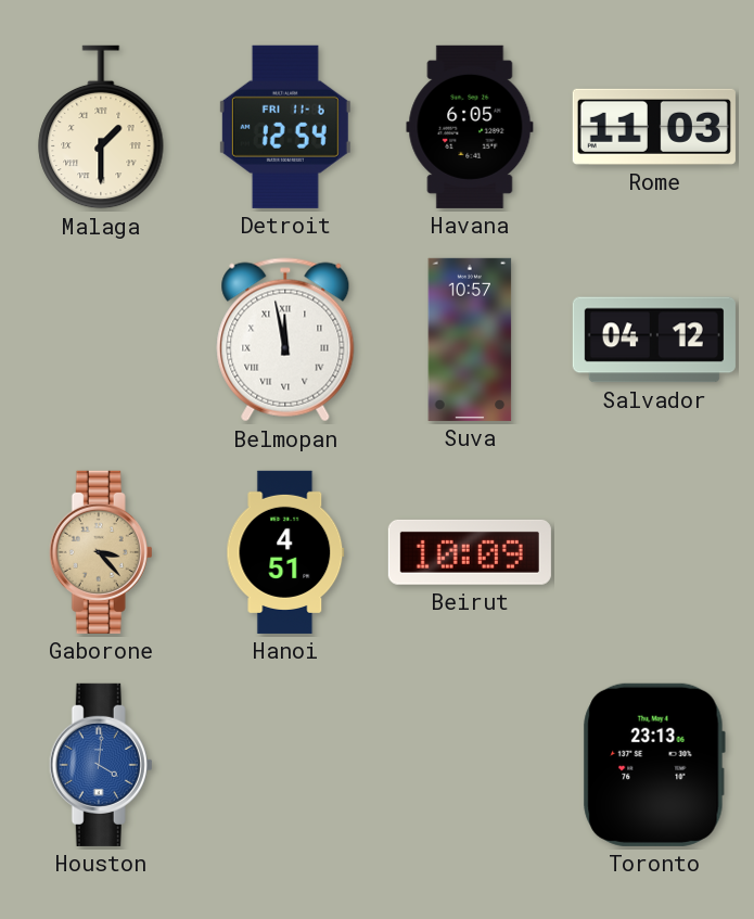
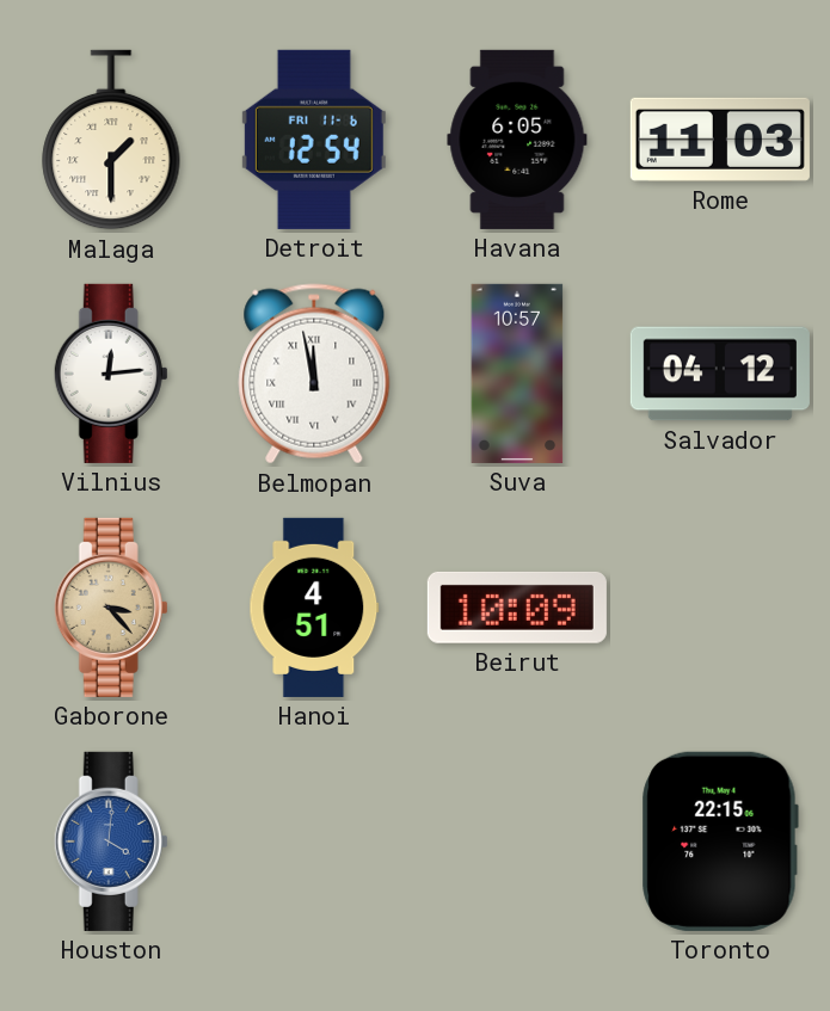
Vilnius: none -> 12:14
Toronto: 23:13 -> 22:15
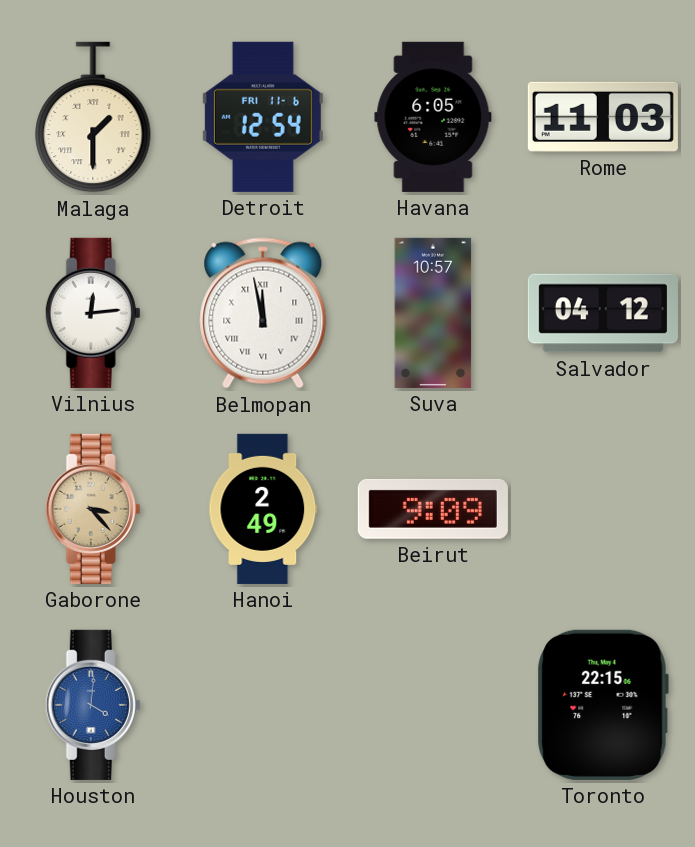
Hanoi: 4:51 -> 2:49
Beirut: 10:09 -> 9:09
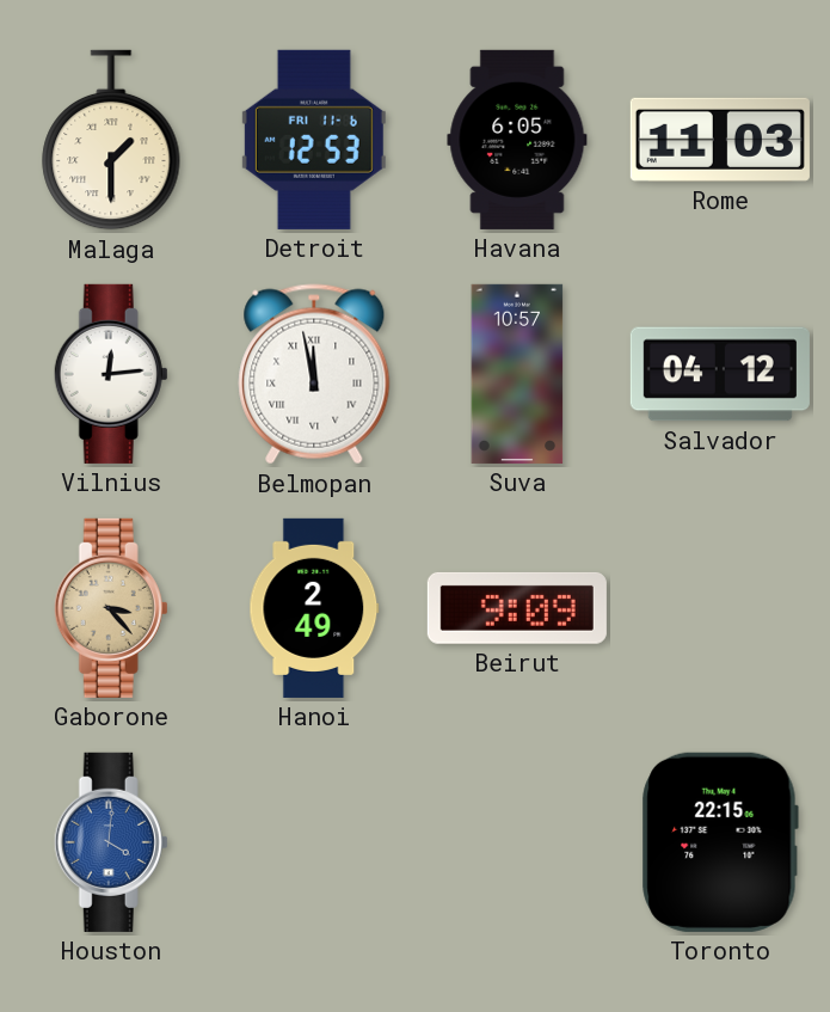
Detroit: 12:54 -> 12:53
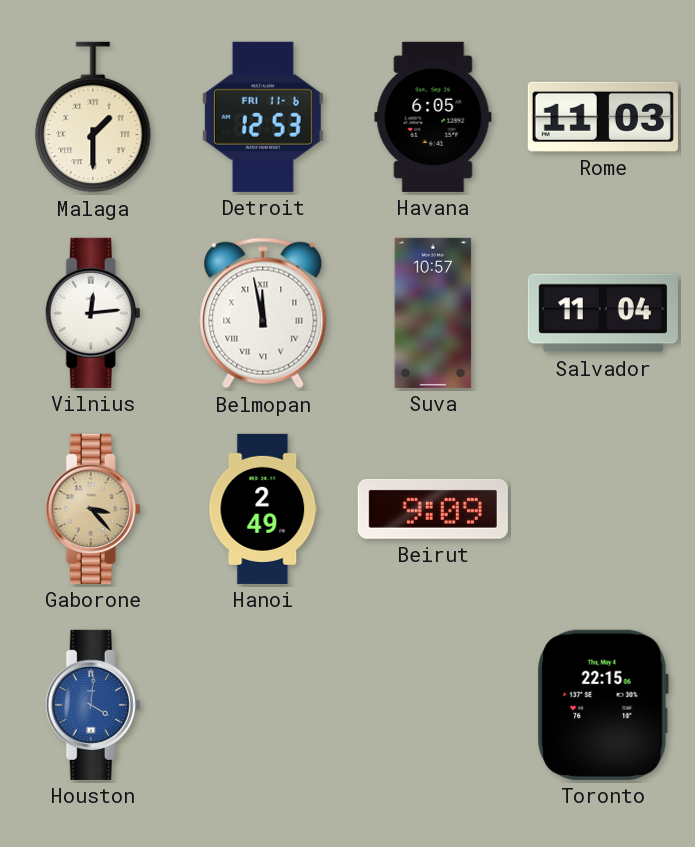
Salvador: 04:12 -> 11:04
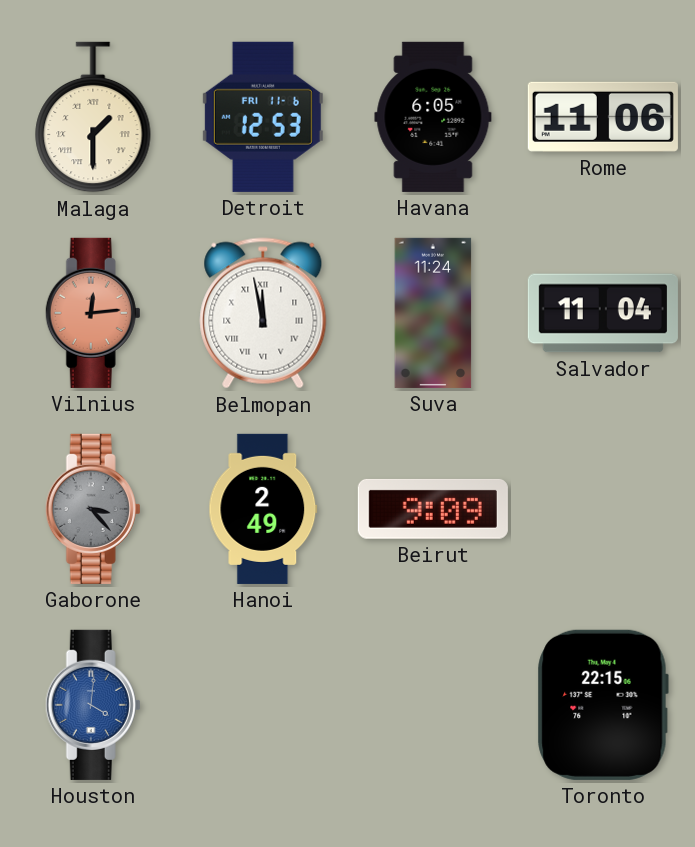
Rome: 11:03 -> 11:06
Vilnius dial: white -> salmon
Suva: 10:57 -> 11:24
Gaborone dial: champagne -> grey
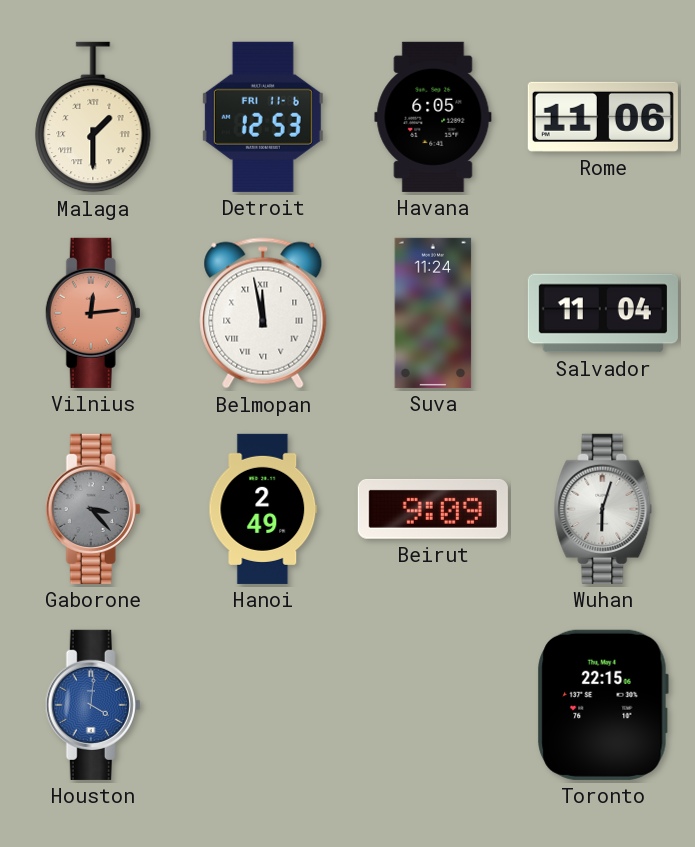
Wuhan: none -> 6:03
